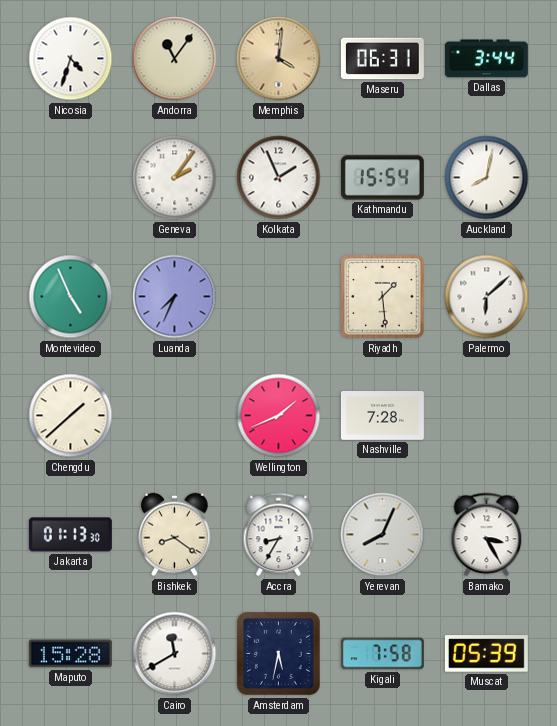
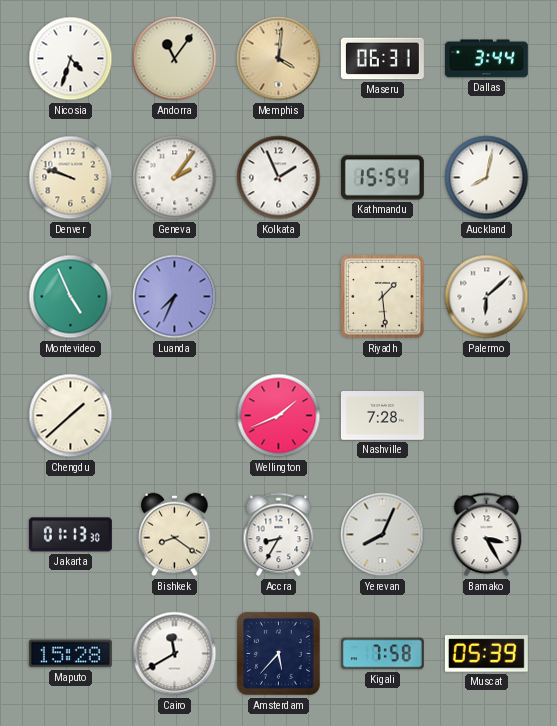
Denver: none -> 9:48
Amsterdam: 5:32 -> 5:37
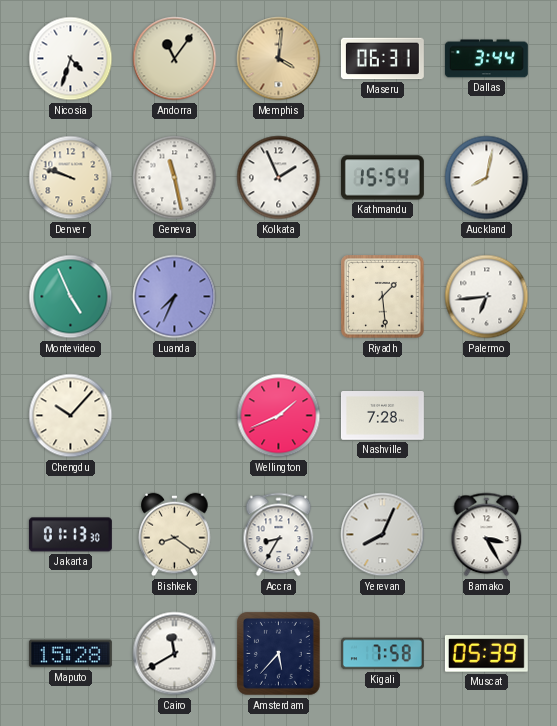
Geneva: 2:06 -> 11:28
Palermo: 6:08 -> 6:44
Chengdu: 1:38 -> 10:07
